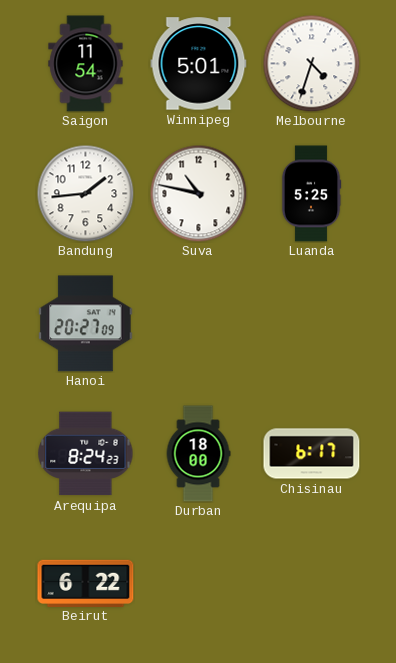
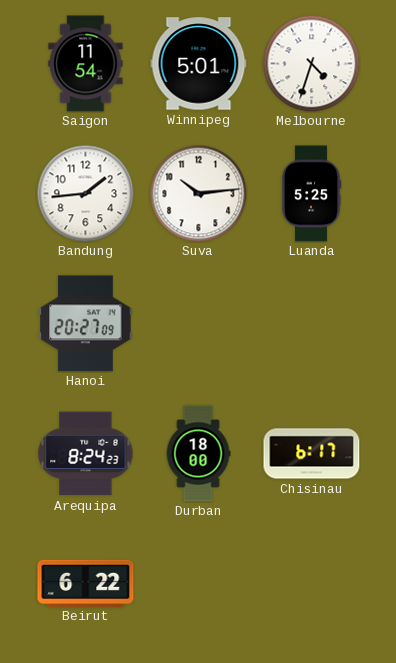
Suva: 10:47 -> 10:14
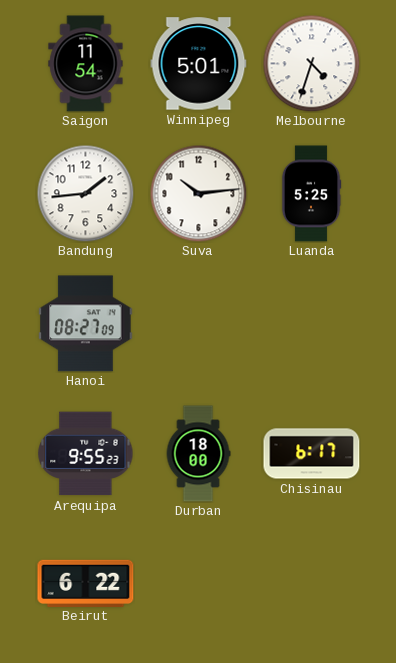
Hanoi: 20:27 -> 08:27
Arequipa: 8:24 -> 9:55
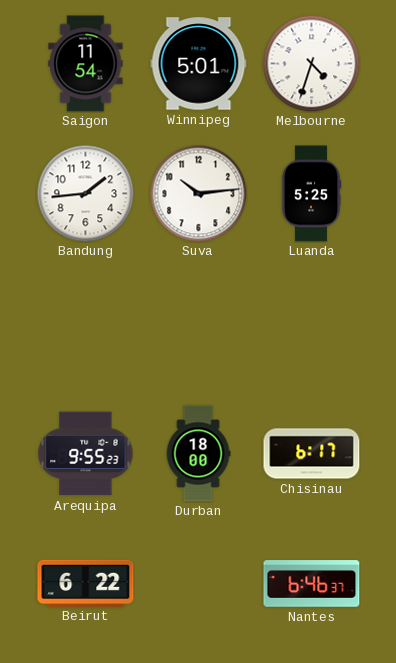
Hanoi: 08:27 -> none
Nantes: none -> 6:46
